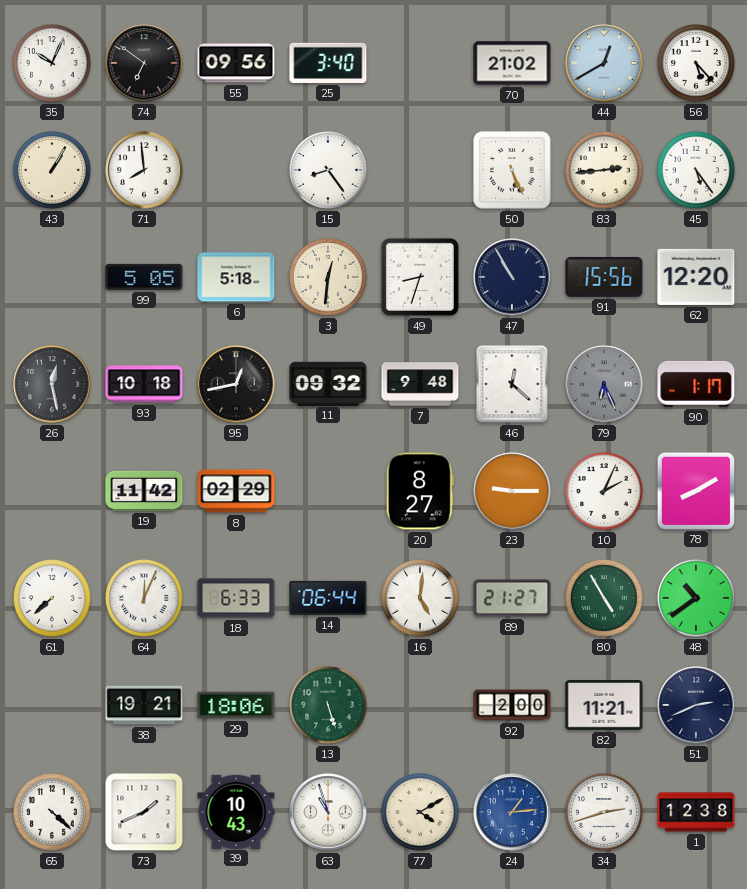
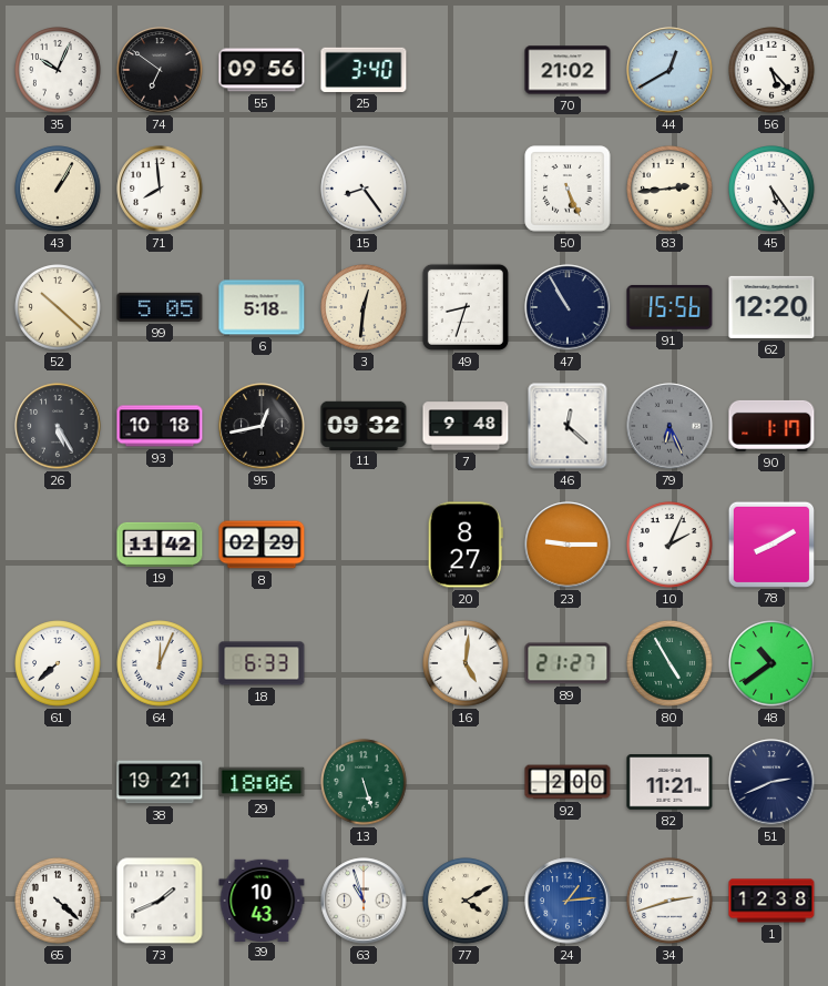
52: none -> 10:22
26: 12:28 -> 5:25
14: 06:44 -> none
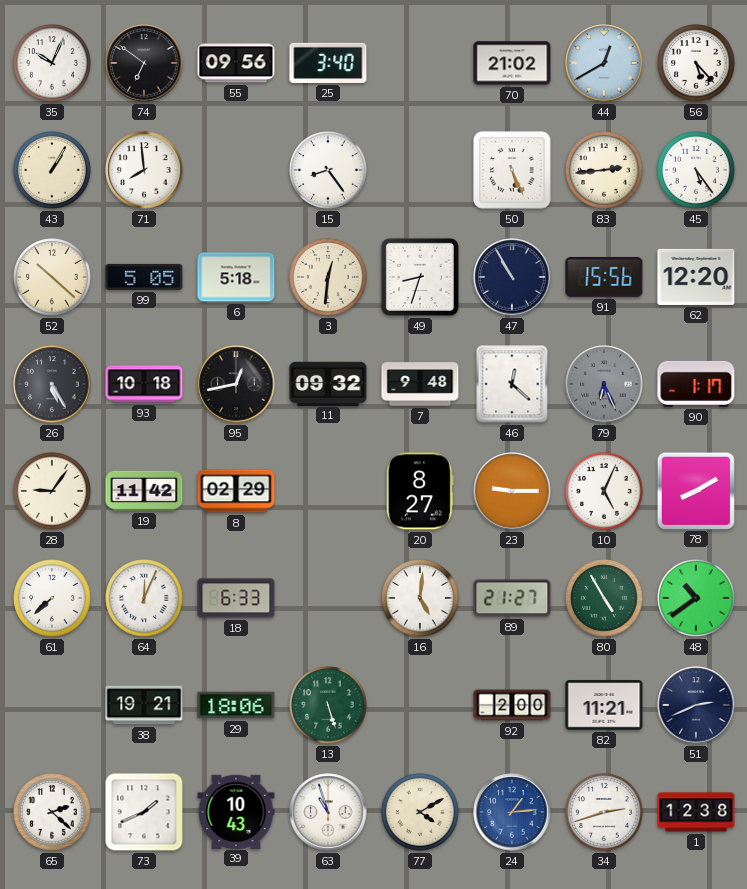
28: none -> 9:06
10: 2:04 -> 5:04
65: 4:22 -> 2:22
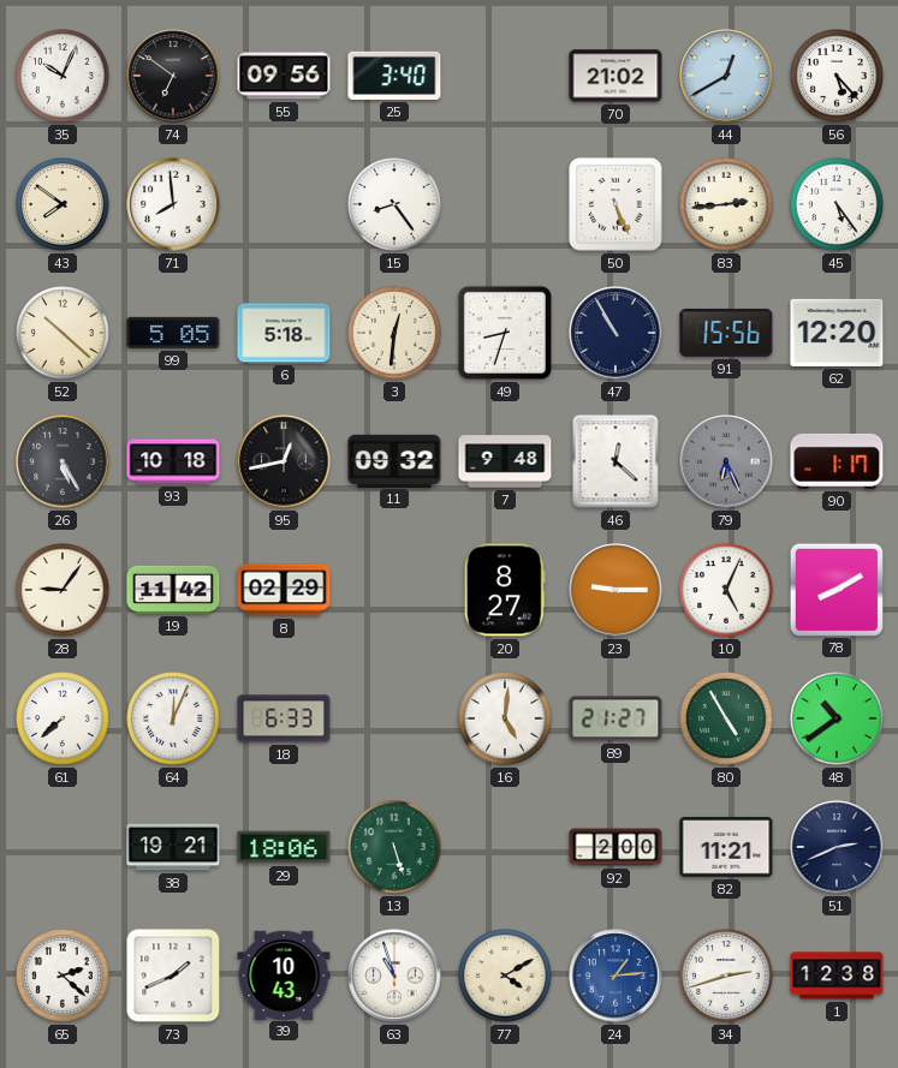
43: 1:05 -> 7:51
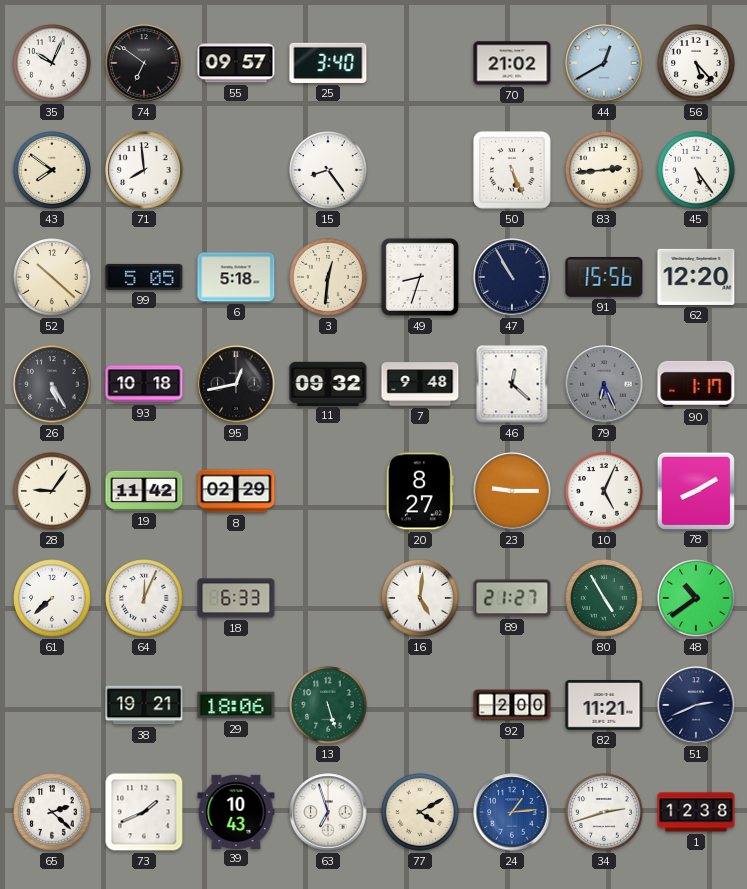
55: 09:56 -> 09:57
63: 10:57 -> 6:57
